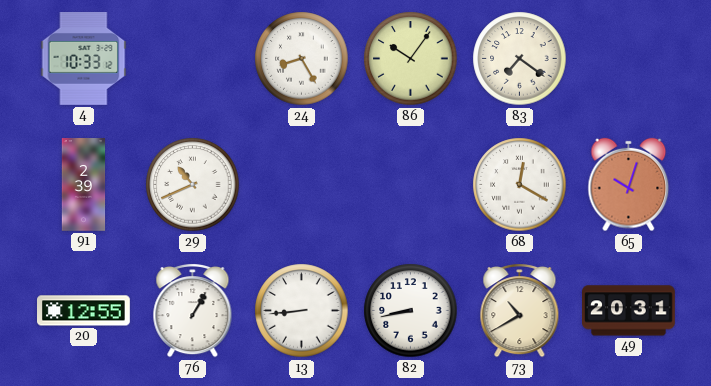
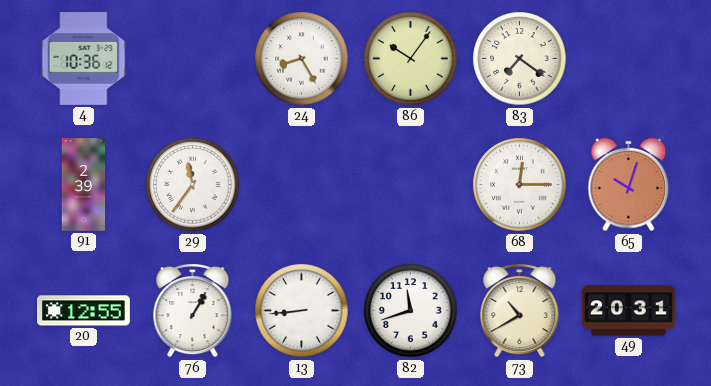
4: 10:33 -> 10:36
29: 10:41 -> 11:36
68: 12:20 -> 12:15
82: 8:43 -> 11:42
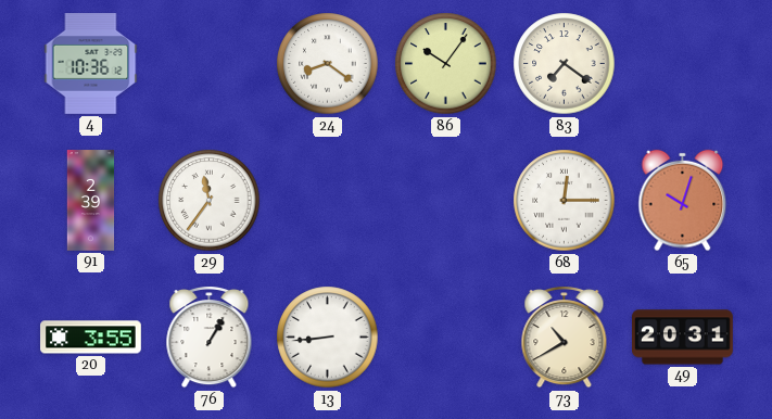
24: 8:25 -> 8:21
20: 12:55 -> 3:55
82: 11:42 -> none
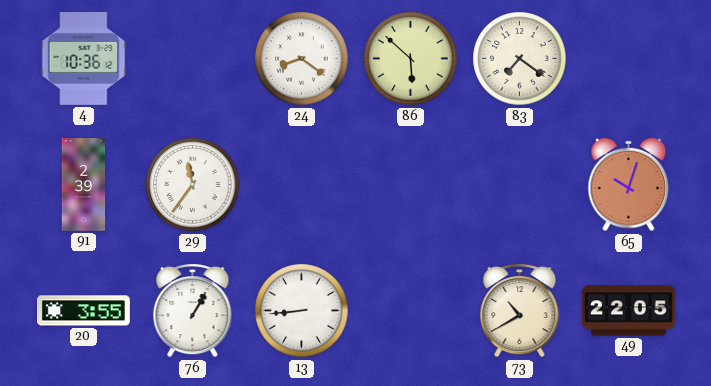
86: 10:06 -> 5:52
68: 12:15 -> none
49: 20:31 -> 22:05
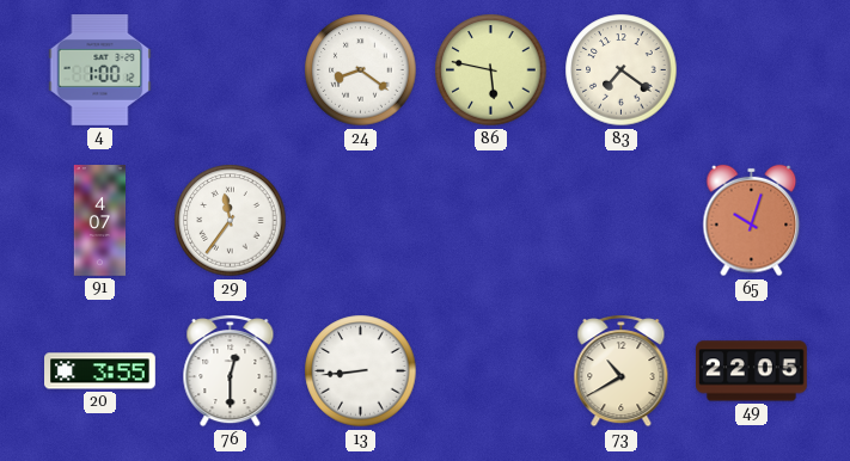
4: 10:36 -> 1:00
86: 5:52 -> 5:47
91: 2:39 -> 4:07
76: 1:05 -> 12:30
